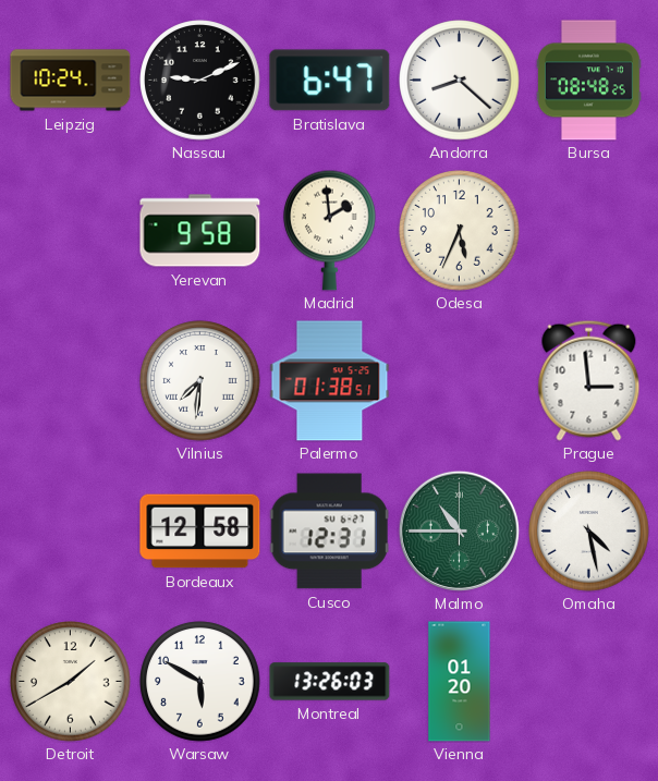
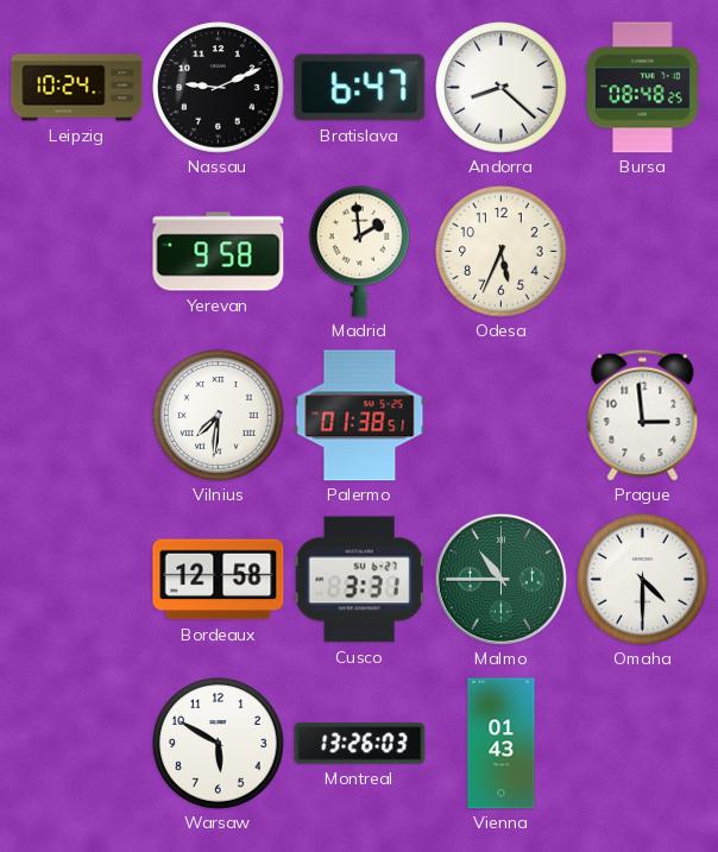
Cusco: 12:31 -> 3:31
Omaha: 4:28 -> 4:30
Detroit: 1:40 -> none
Vienna: 01:20 -> 01:43
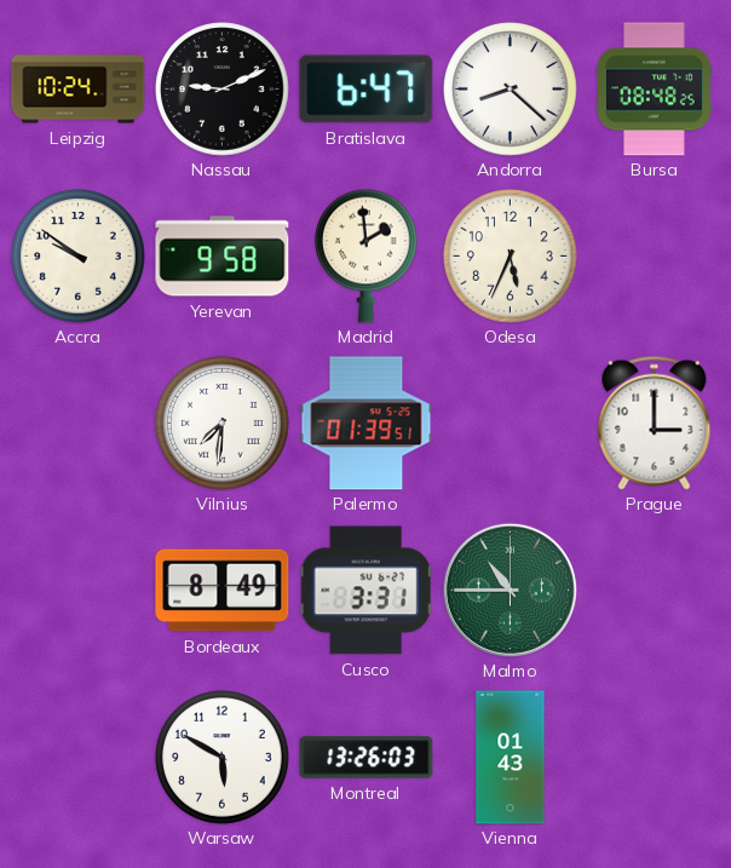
Accra: none -> 9:51
Palermo: 01:38 -> 01:39
Prague: 2:59 -> 3:00
Bordeaux: 12:58 -> 8:49
Omaha: 4:30 -> none
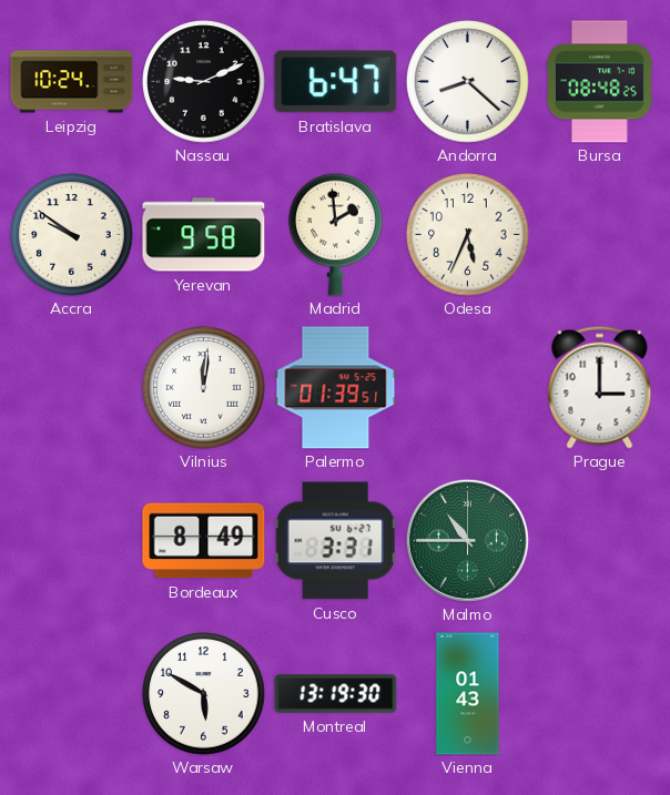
Vilnius: 7:31 -> 12:01
Montreal: 13:26 -> 13:19
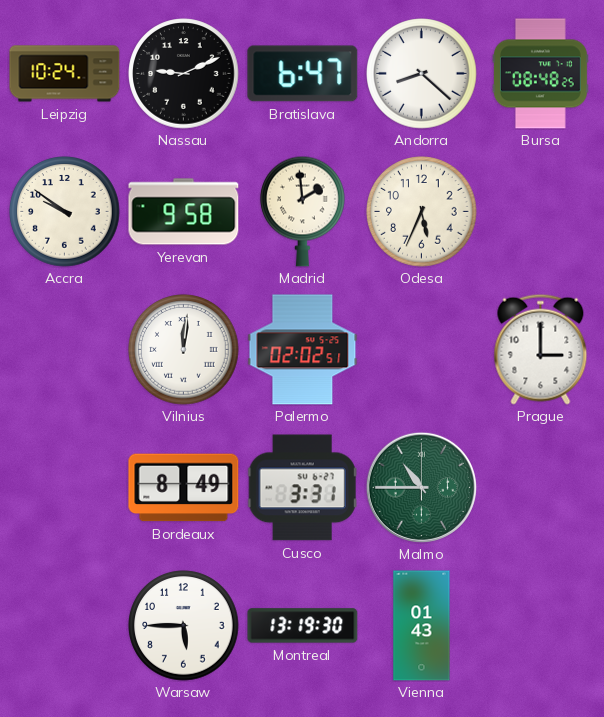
Palermo: 01:39 -> 02:02
Warsaw: 5:50 -> 5:45
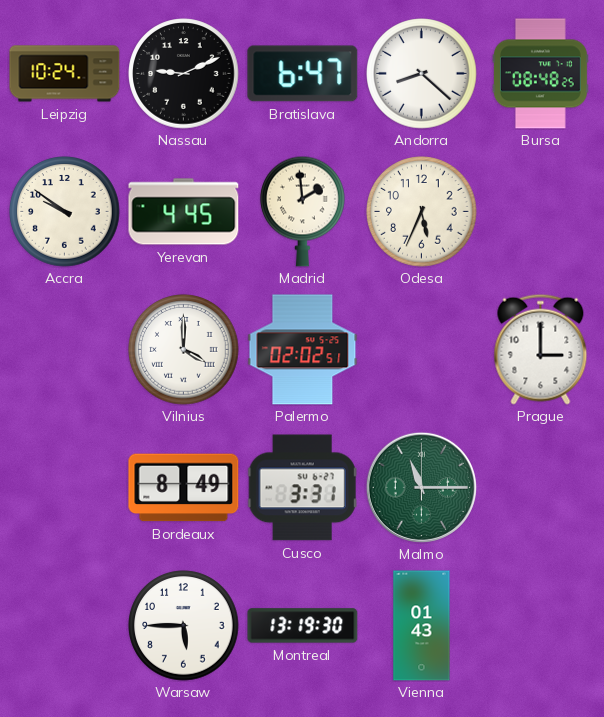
Yerevan: 9:58 -> 4:45
Vilnius: 12:01 -> 4:00
Malmo: 10:45 -> 11:15
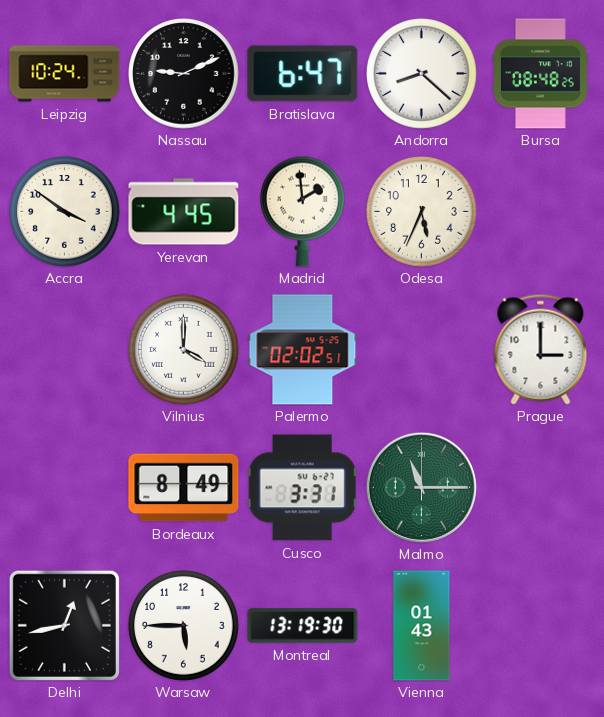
Accra: 9:51 -> 3:51
Delhi: none -> 12:43
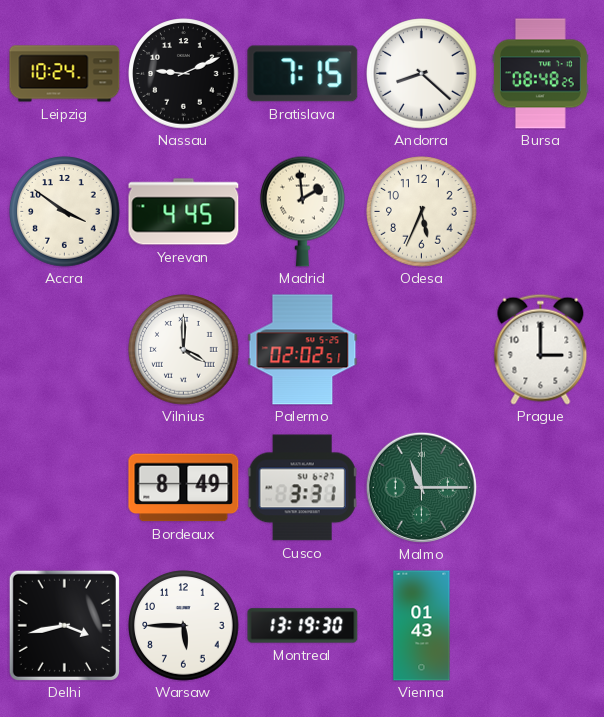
Bratislava: 6:47 -> 7:15
Delhi: 12:43 -> 3:43
